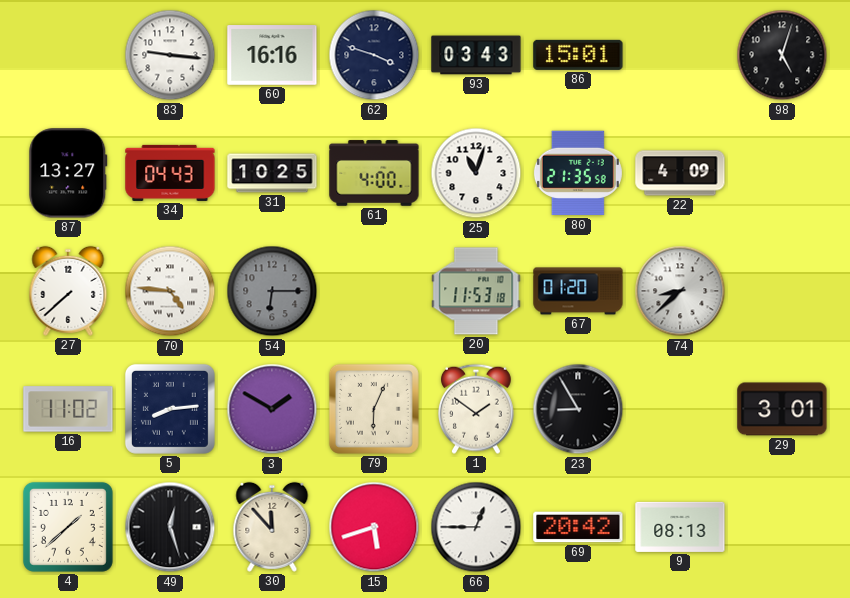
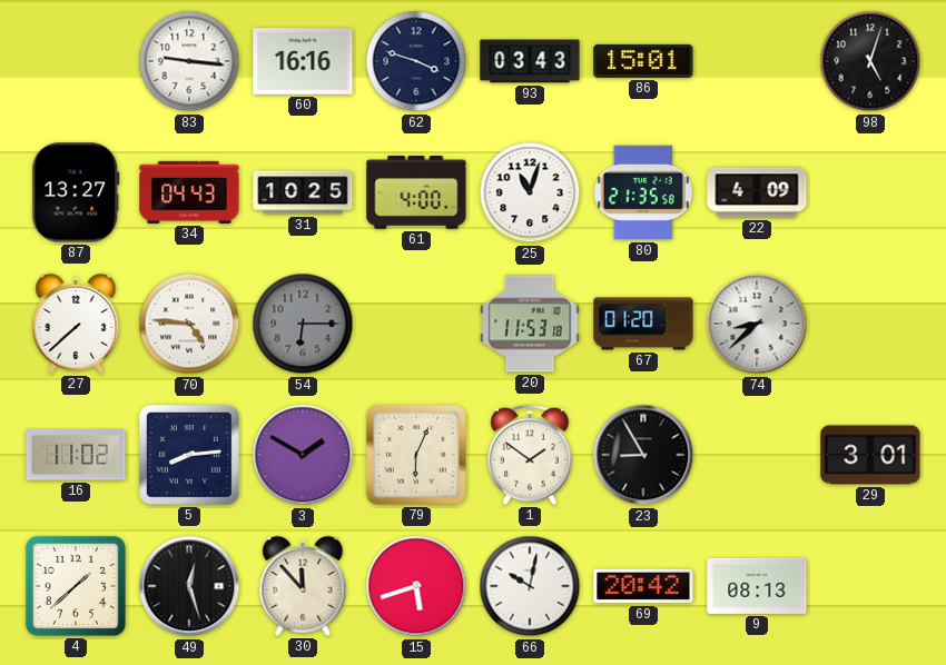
66: 12:45 -> 10:02
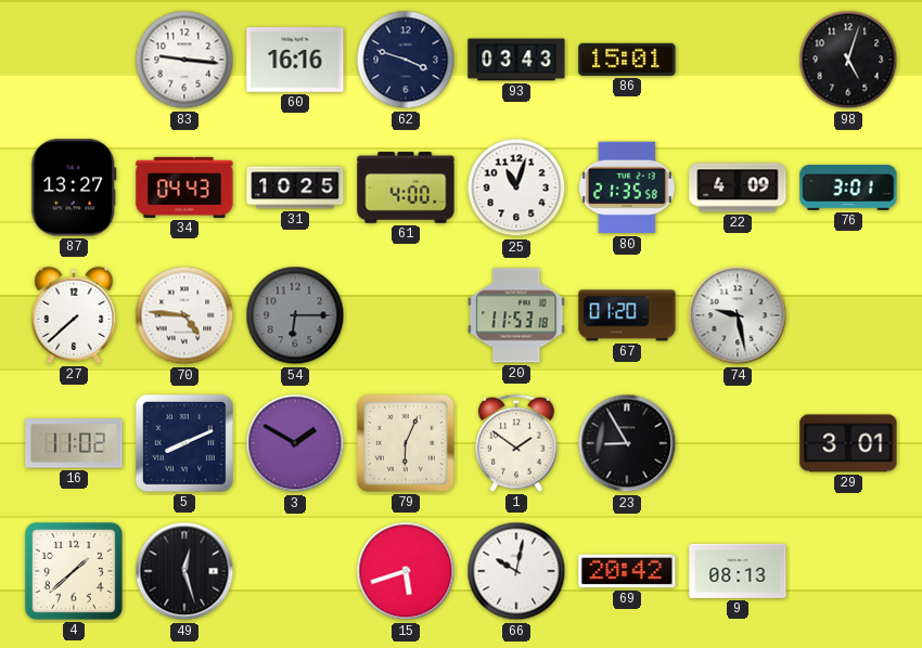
76: none -> 3:01
74: 8:38 -> 9:28
5: 8:14 -> 8:11
30: 11:53 -> none
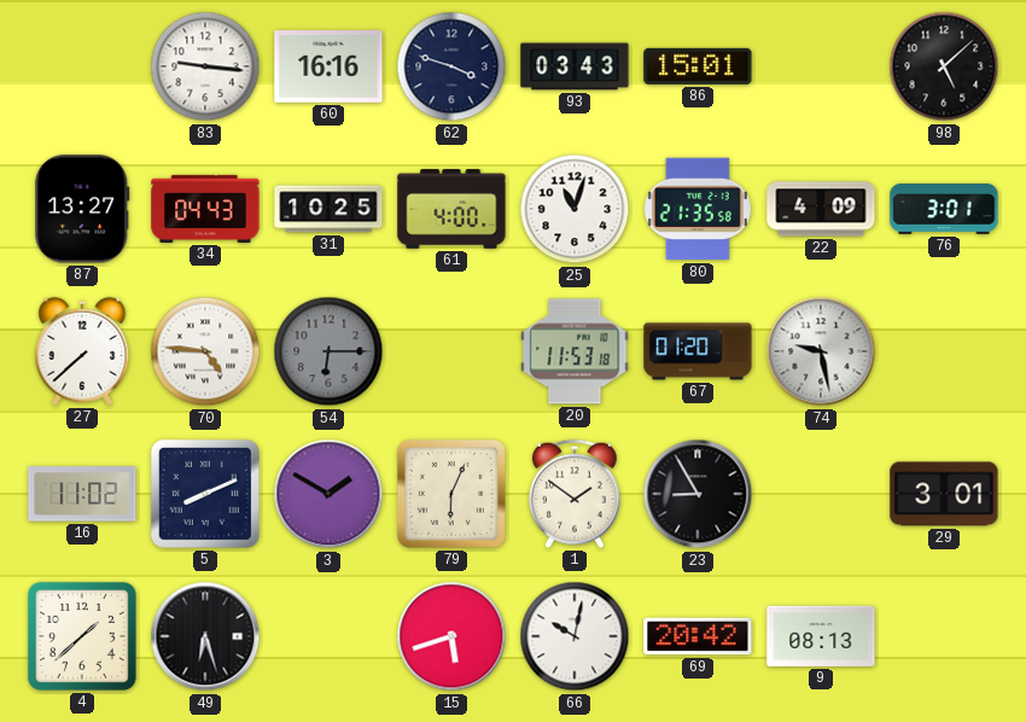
98: 5:03 -> 5:08
49: 12:27 -> 6:27
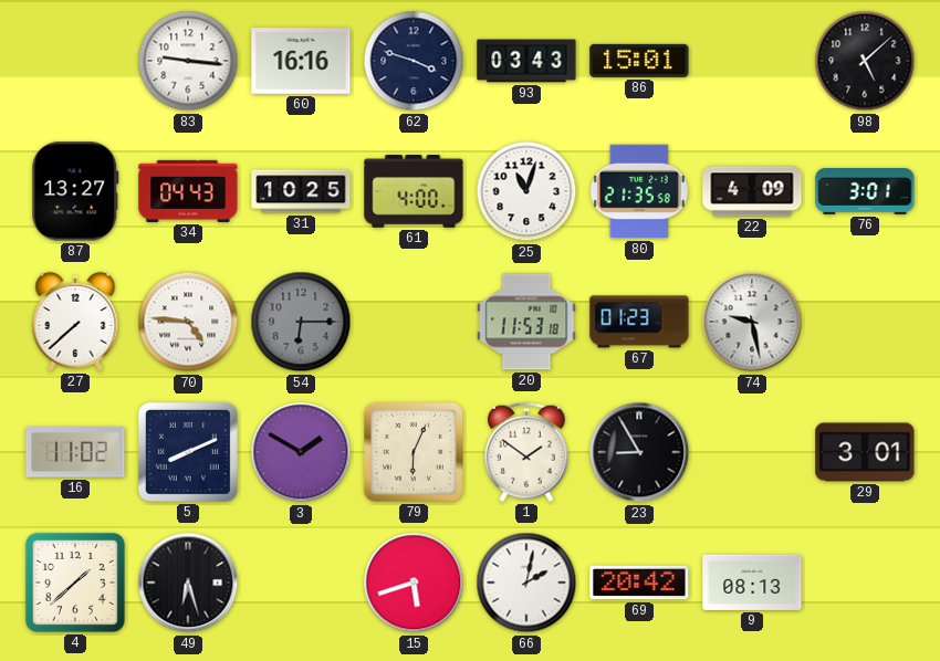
67: 01:20 -> 01:23
66: 10:02 -> 2:02
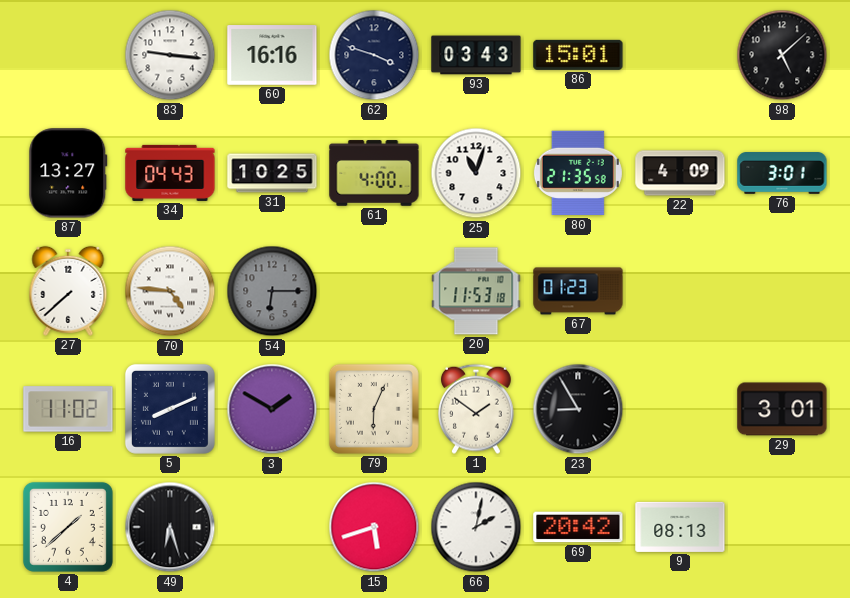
74: 9:28 -> none
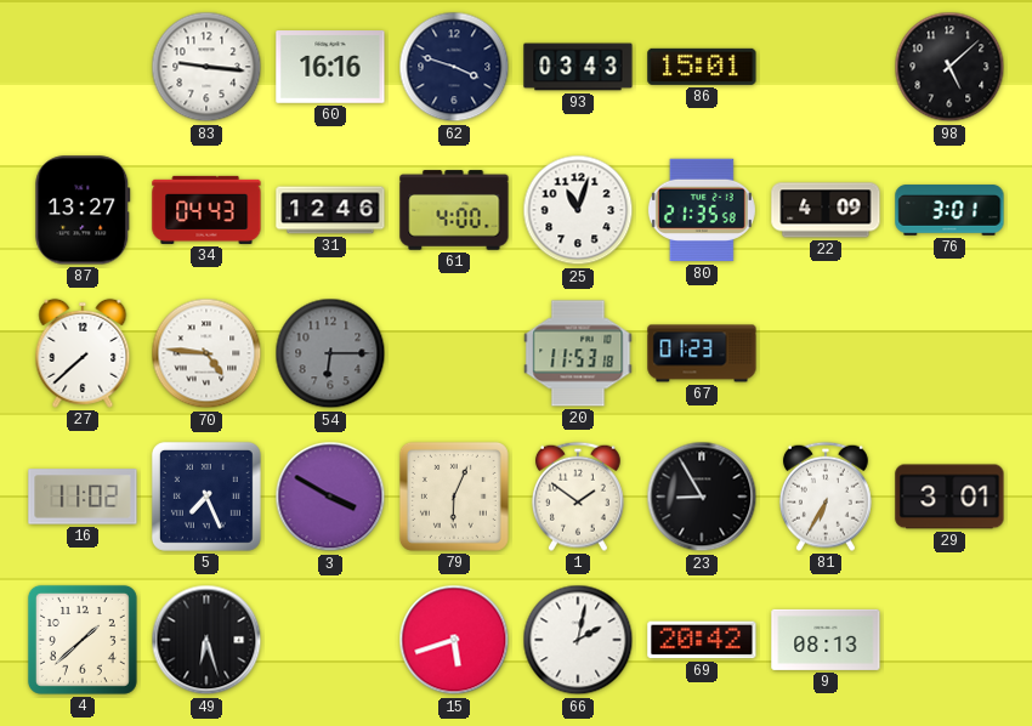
31: 10:25 -> 12:46
5: 8:11 -> 7:26
3: 1:50 -> 3:50
81: none -> 6:35
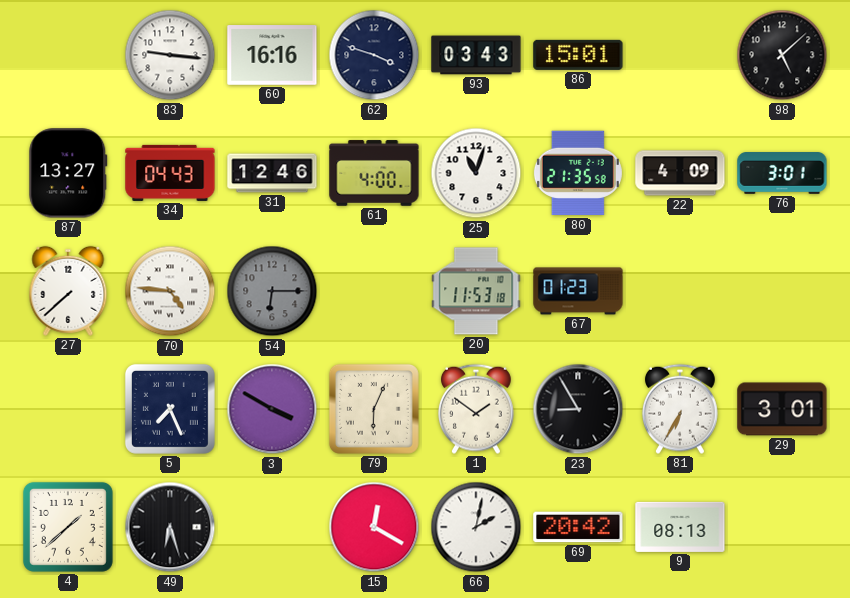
16: 11:02 -> none
15: 5:42 -> 12:20
